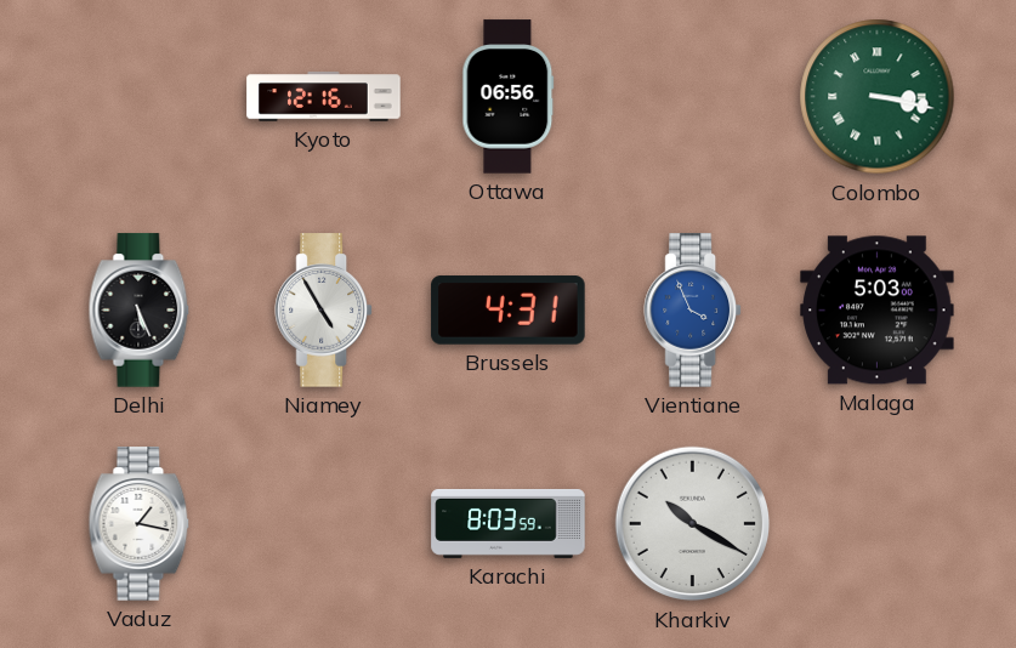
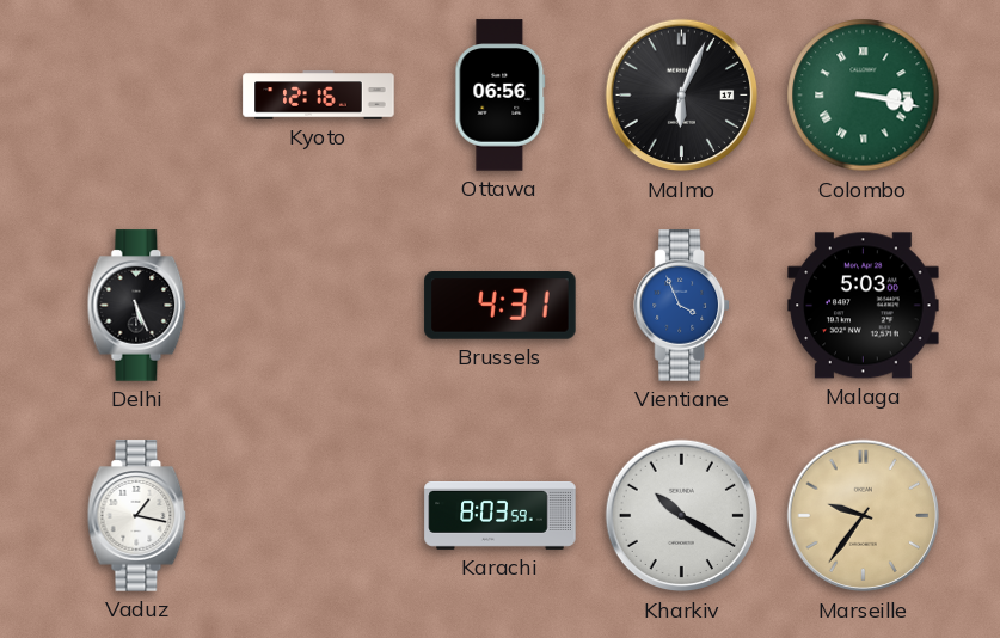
Malmo: none -> 6:04
Niamey: 4:55 -> none
Marseille: none -> 9:36
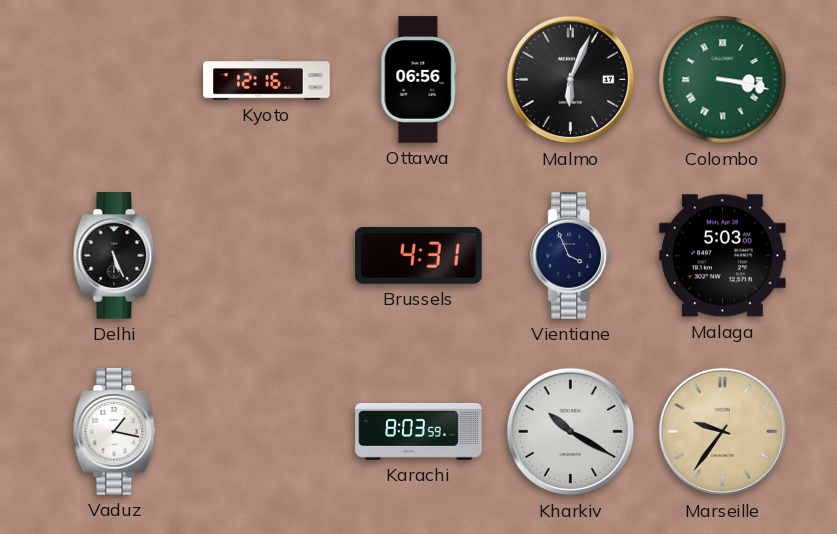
Vientiane dial: blue -> navy
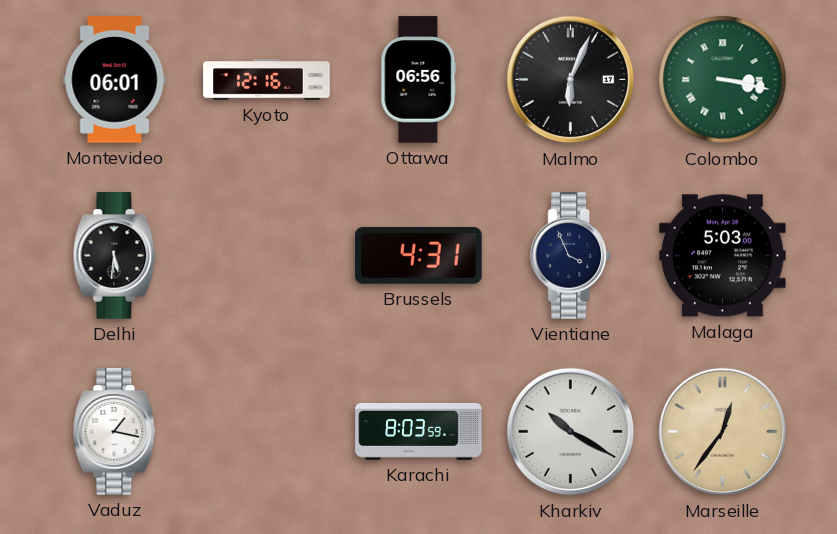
Montevideo: none -> 06:01
Delhi: 5:26 -> 5:31
Marseille: 9:36 -> 12:36
